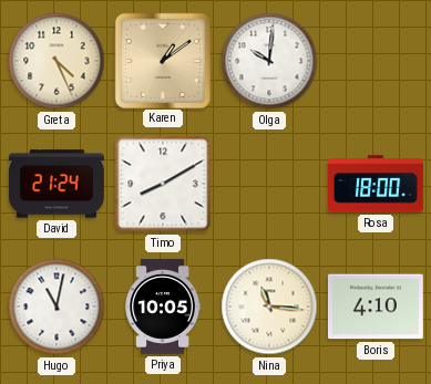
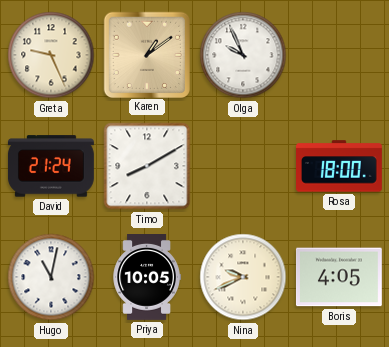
Greta: 4:26 -> 9:26
Olga: 10:01 -> 9:56
Nina: 11:16 -> 9:41
Boris: 4:10 -> 4:05
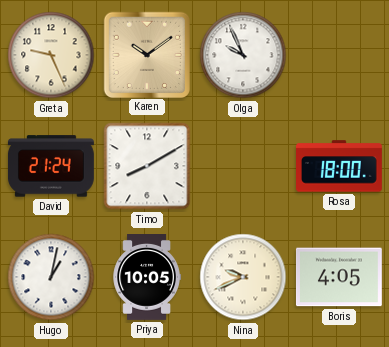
Karen: 1:09 -> 10:09
Hugo: 11:02 -> 1:02
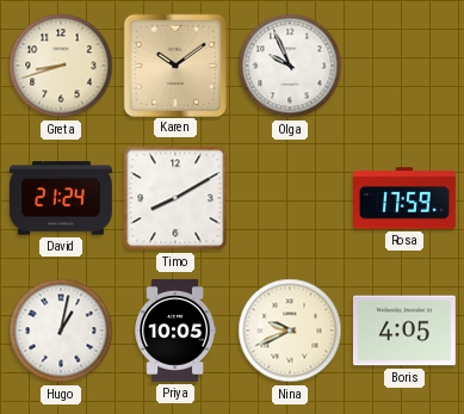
Greta: 9:26 -> 8:42
Rosa: 18:00 -> 17:59
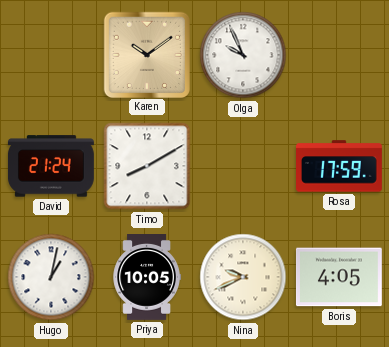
Greta: 8:42 -> none
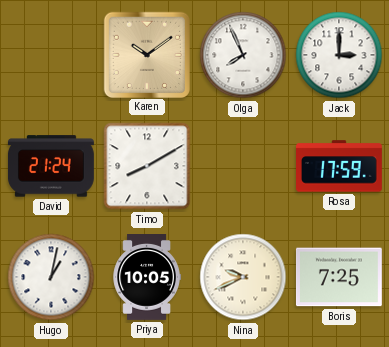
Olga: 9:56 -> 7:56
Jack: none -> 3:00
Boris: 4:05 -> 7:25
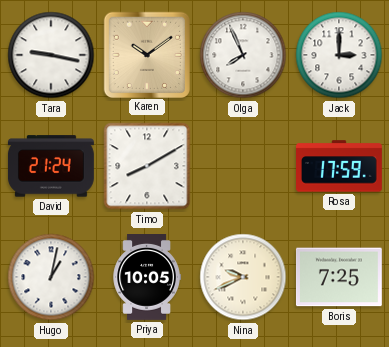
Tara: none -> 9:17
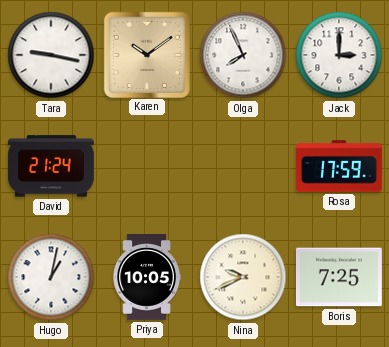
Timo: 8:10 -> none
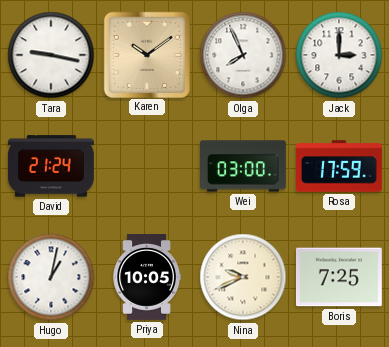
Wei: none -> 03:00
